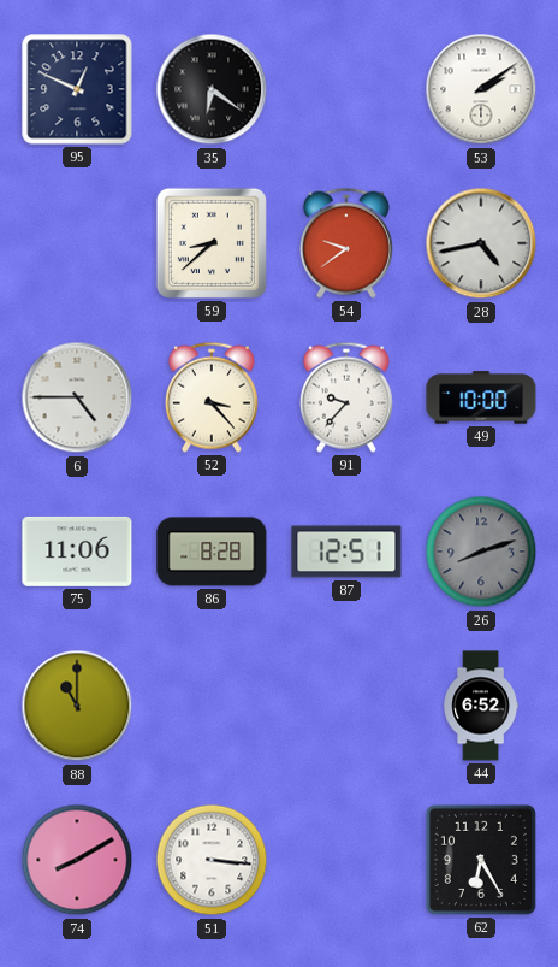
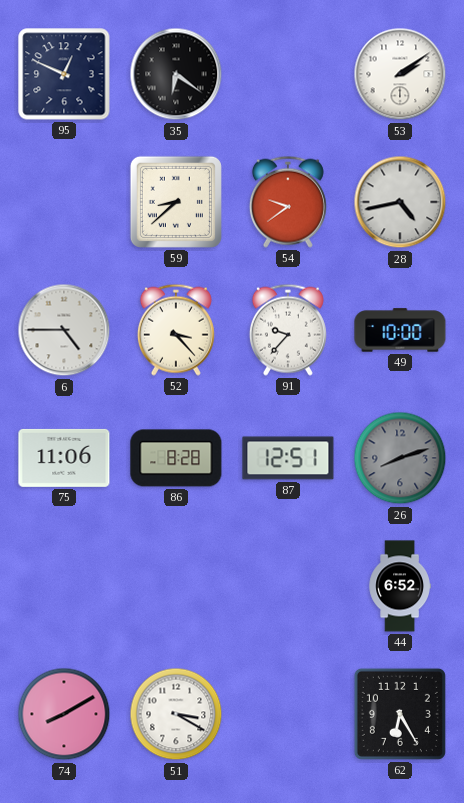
88: 11:00 -> none
51: 3:16 -> 3:20
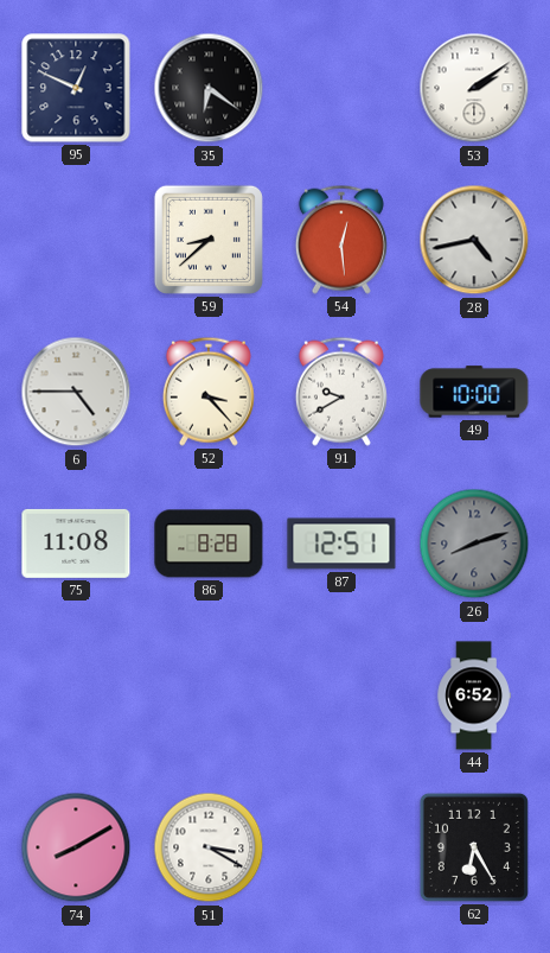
54: 9:39 -> 12:29
91: 9:37 -> 9:40
75: 11:06 -> 11:08
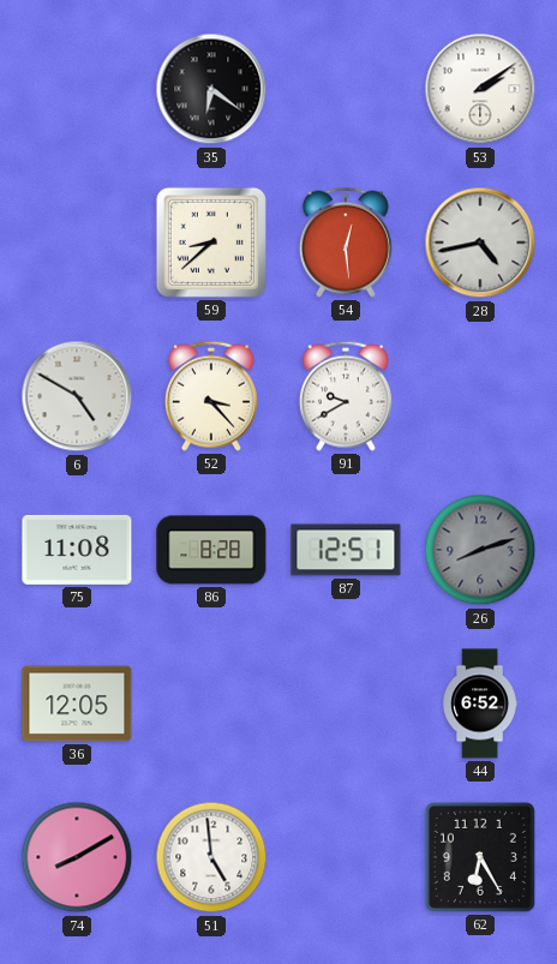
95: 12:49 -> none
6: 4:45 -> 4:50
49: 10:00 -> none
36: none -> 12:05
51: 3:20 -> 4:59
